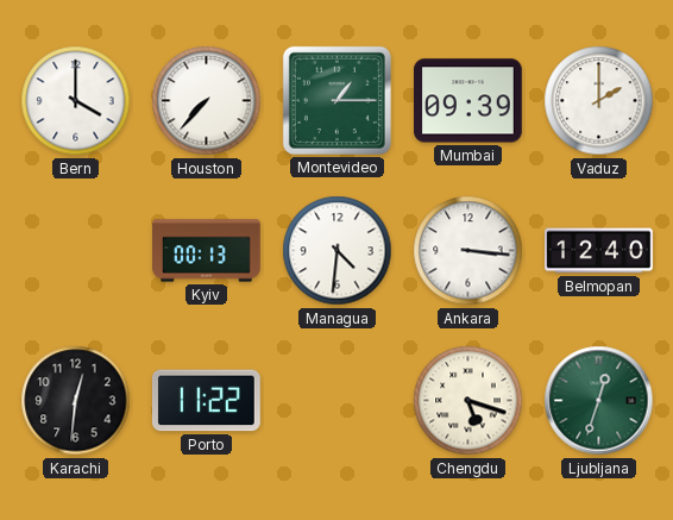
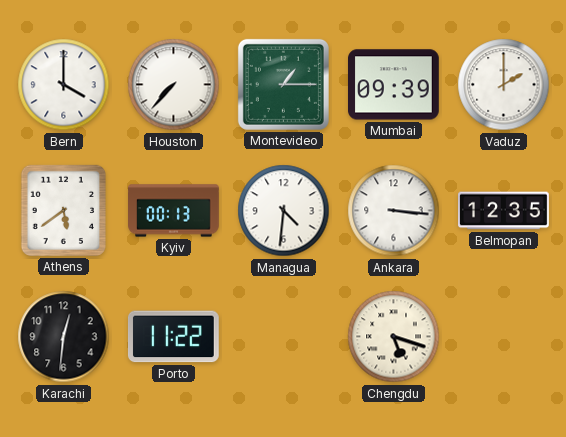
Athens: none -> 5:39
Belmopan: 12:40 -> 12:35
Ljubljana: 12:33 -> none
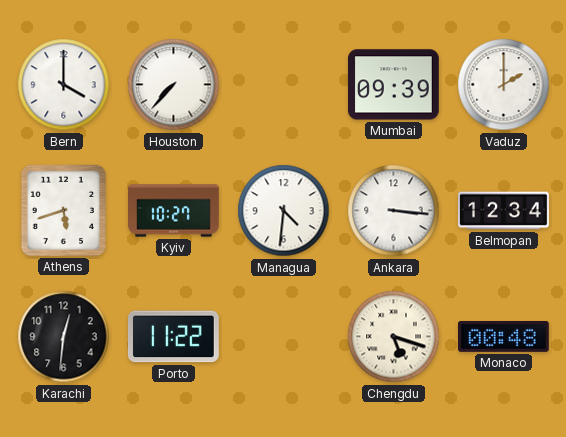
Montevideo: 1:15 -> none
Athens: 5:39 -> 5:42
Kyiv: 00:13 -> 10:27
Belmopan: 12:35 -> 12:34
Monaco: none -> 00:48
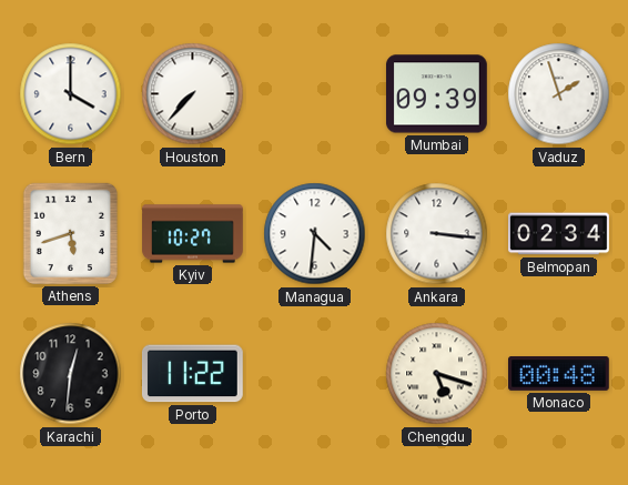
Vaduz: 2:00 -> 1:57
Belmopan: 12:34 -> 02:34
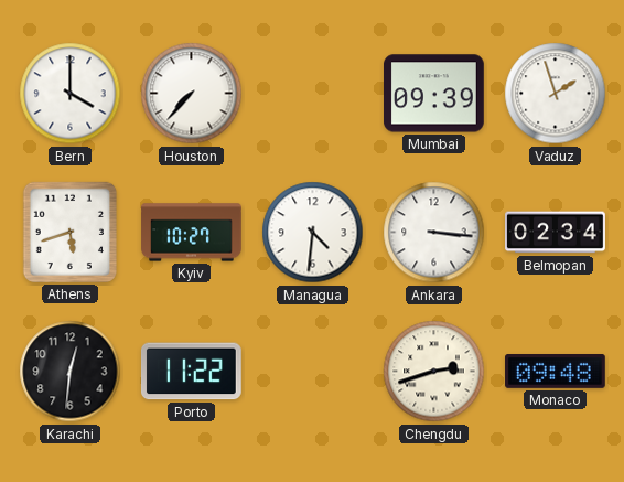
Chengdu: 5:18 -> 2:42
Monaco: 00:48 -> 09:48
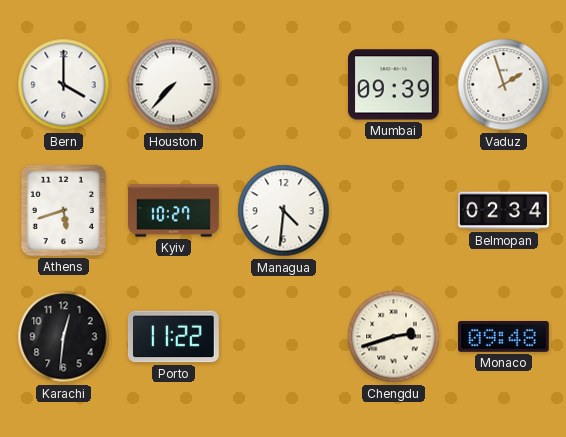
Ankara: 3:16 -> none
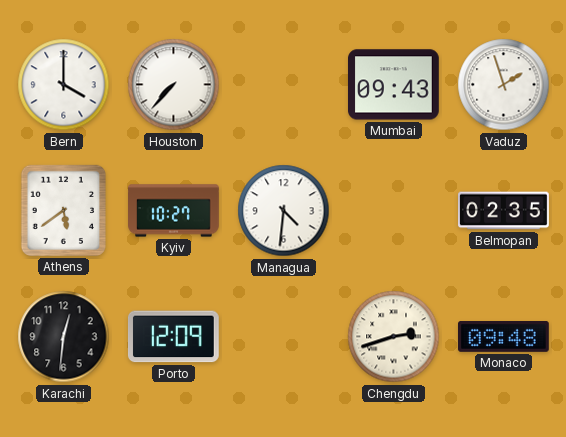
Mumbai: 09:39 -> 09:43
Athens: 5:42 -> 5:39
Belmopan: 02:34 -> 02:35
Porto: 11:22 -> 12:09
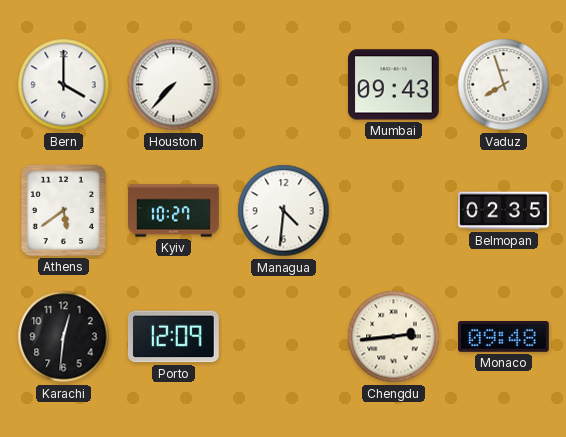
Vaduz: 1:57 -> 7:57
Chengdu: 2:42 -> 2:44
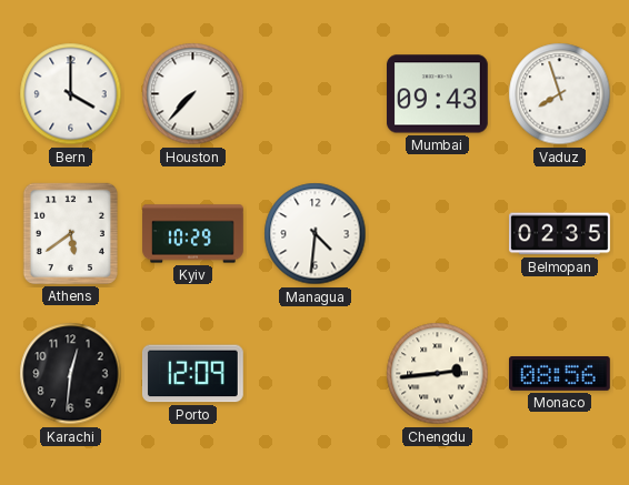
Kyiv: 10:27 -> 10:29
Monaco: 09:48 -> 08:56
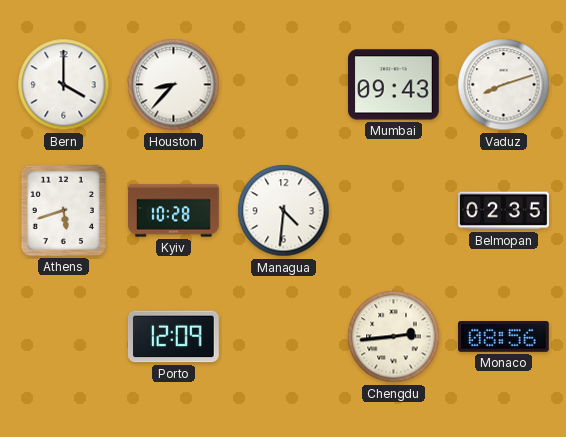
Houston: 7:37 -> 8:37
Vaduz: 7:57 -> 8:12
Athens: 5:39 -> 5:42
Kyiv: 10:29 -> 10:28
Karachi: 12:31 -> none
